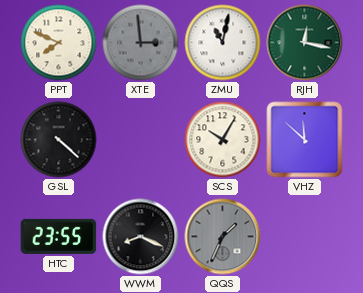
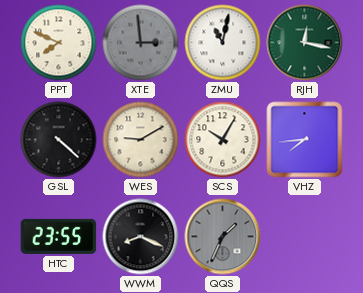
WES: none -> 9:10
VHZ: 11:52 -> 7:44
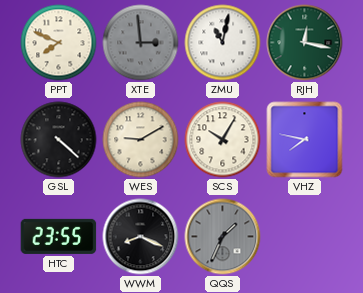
VHZ: 7:44 -> 7:47
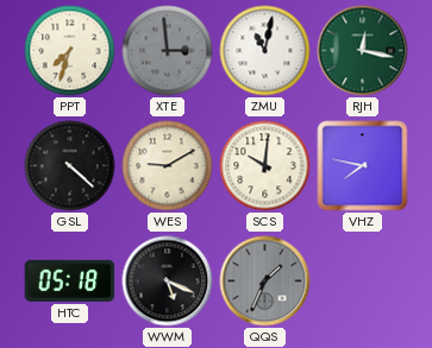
PPT: 7:49 -> 7:33
SCS: 10:05 -> 10:01
HTC: 23:55 -> 05:18
WWM: 8:19 -> 5:19
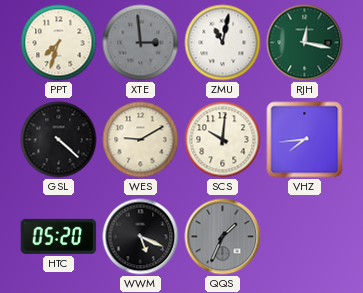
VHZ: 7:47 -> 7:44
HTC: 05:18 -> 05:20
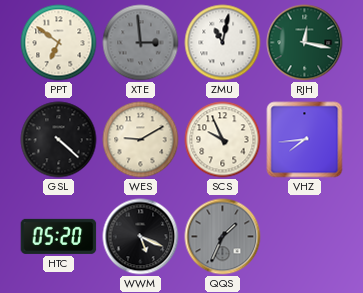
PPT: 7:33 -> 6:51
SCS: 10:01 -> 9:56
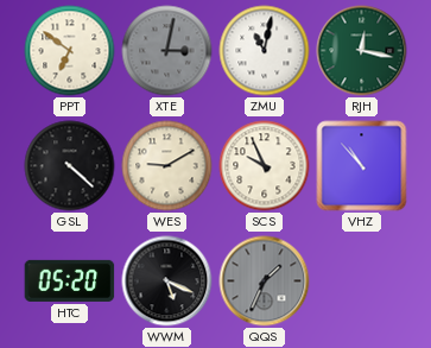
XTE: 2:59 -> 3:02
VHZ: 7:44 -> 10:53
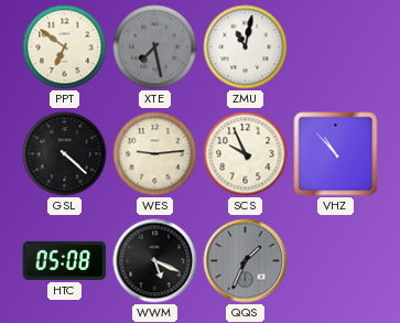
XTE: 3:02 -> 7:28
RJH: 12:17 -> none
WES: 9:10 -> 9:14
HTC: 05:20 -> 05:08
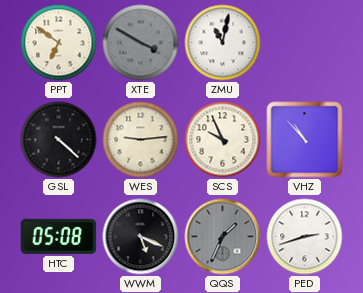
XTE: 7:28 -> 3:50
PED: none -> 2:42
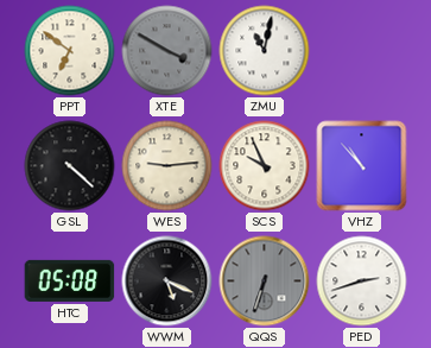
QQS: 1:34 -> 6:33
